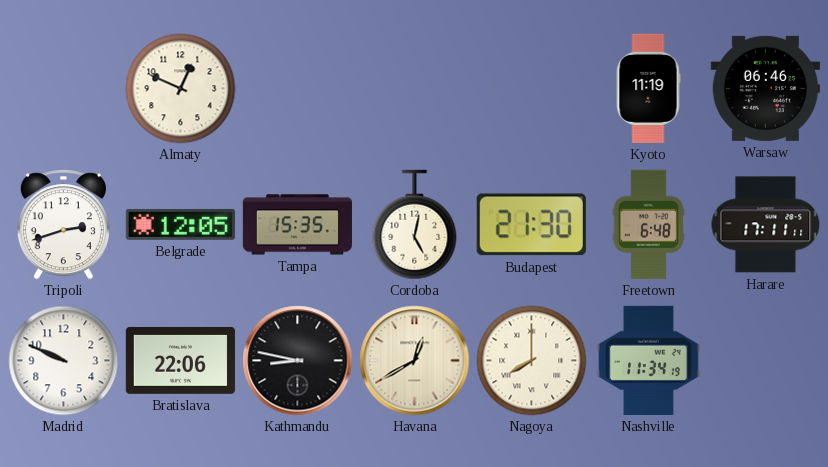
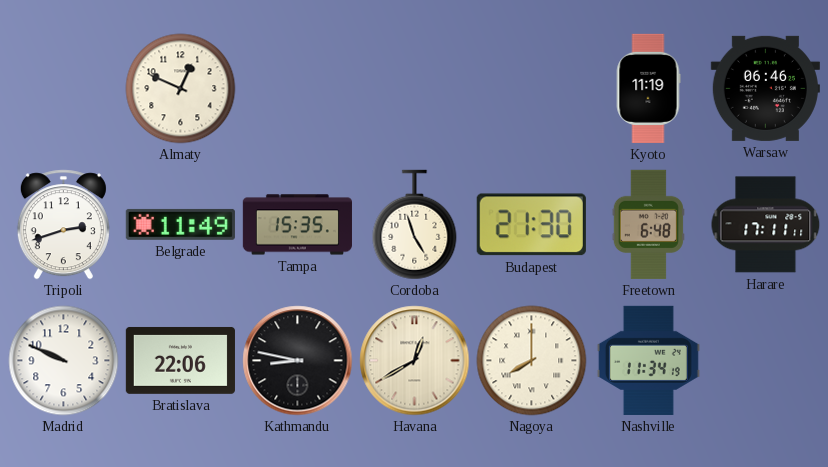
Belgrade: 12:05 -> 11:49
Cordoba: 5:02 -> 4:57
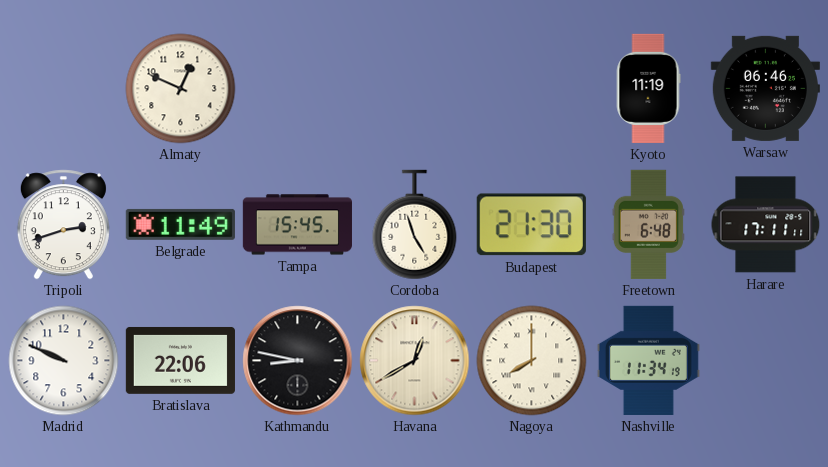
Tampa: 15:35 -> 15:45
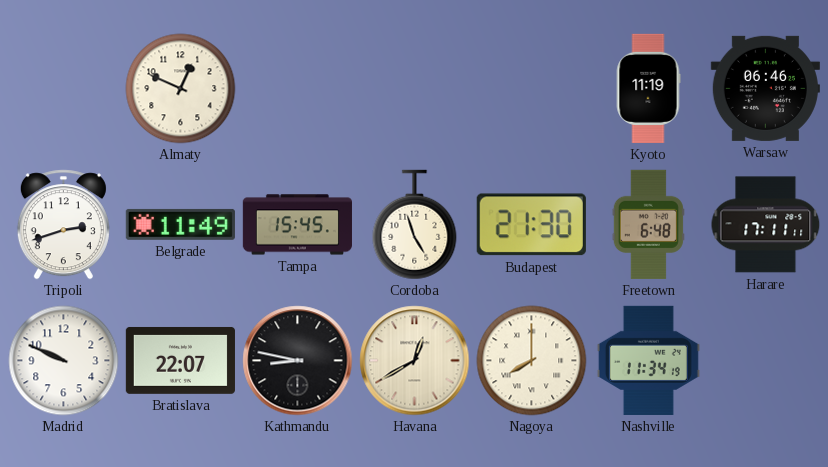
Bratislava: 22:06 -> 22:07
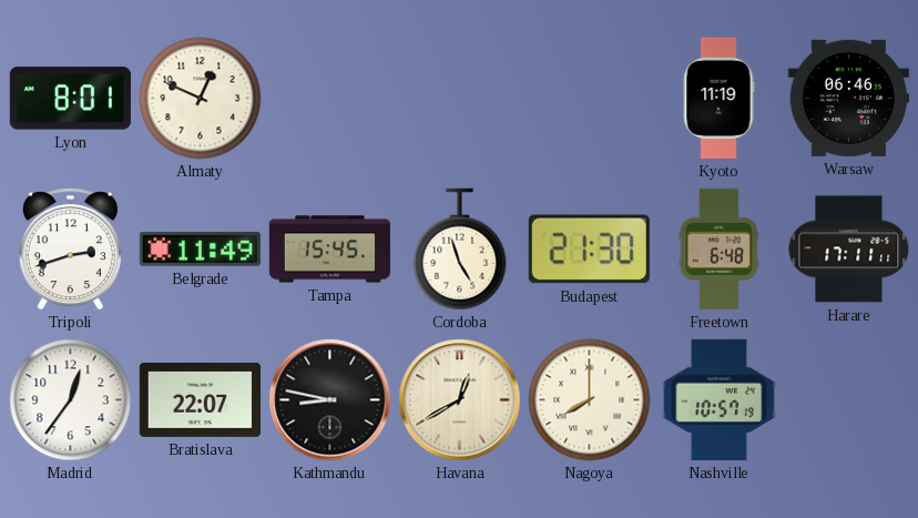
Lyon: none -> 8:01
Madrid: 9:49 -> 12:36
Nashville: 11:34 -> 10:57
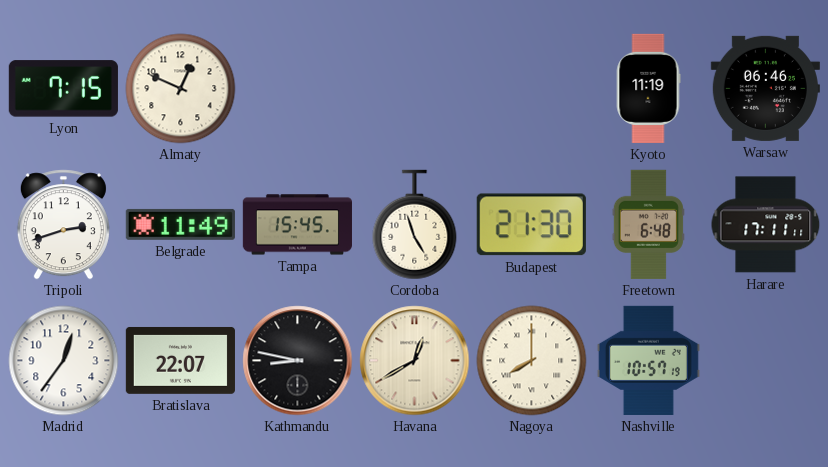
Lyon: 8:01 -> 7:15
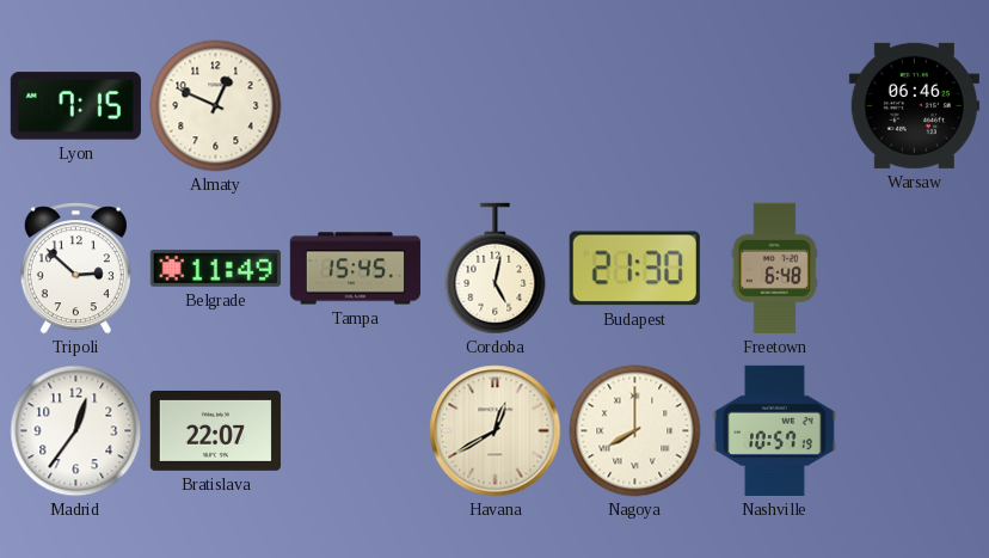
Kyoto: 11:19 -> none
Tripoli: 2:42 -> 2:52
Cordoba: 4:57 -> 5:02
Harare: 17:11 -> none
Kathmandu: 8:47 -> none
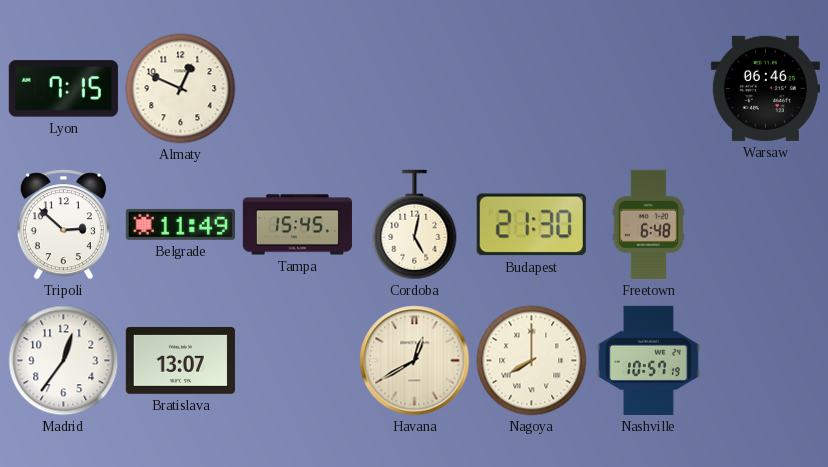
Bratislava: 22:07 -> 13:07
